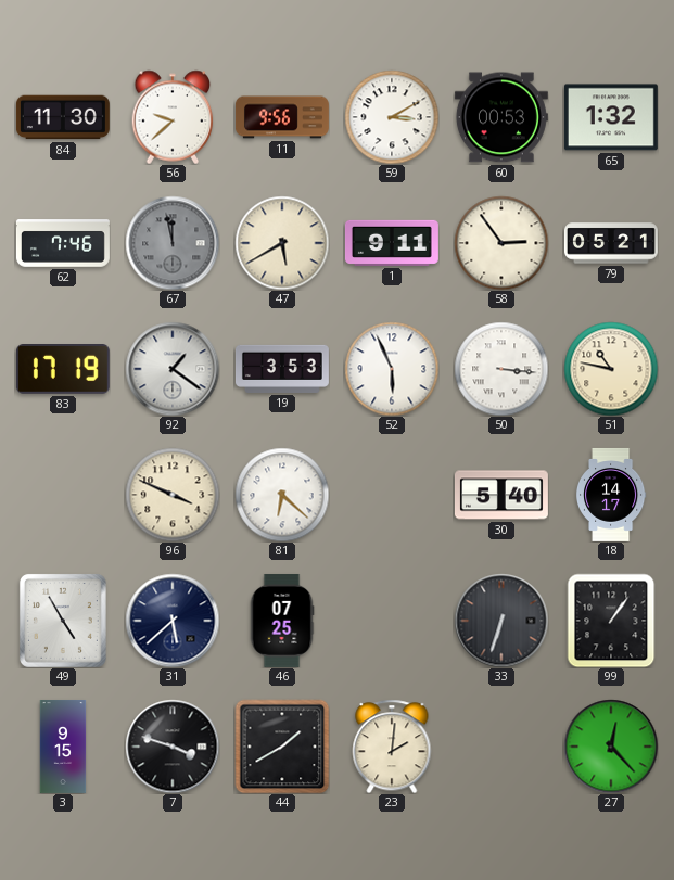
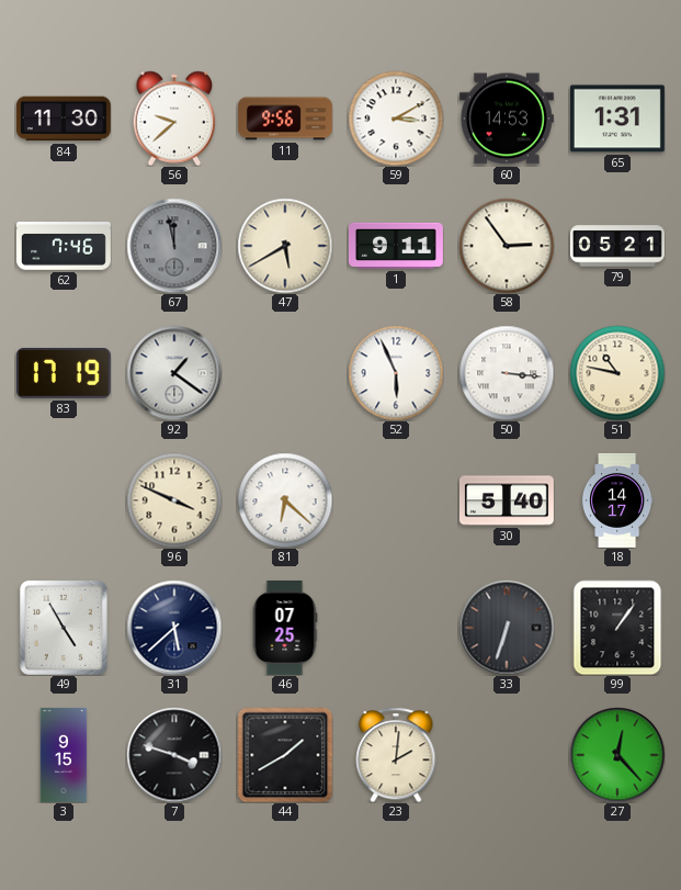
60: 00:53 -> 14:53
65: 1:32 -> 1:31
19: 3:53 -> none
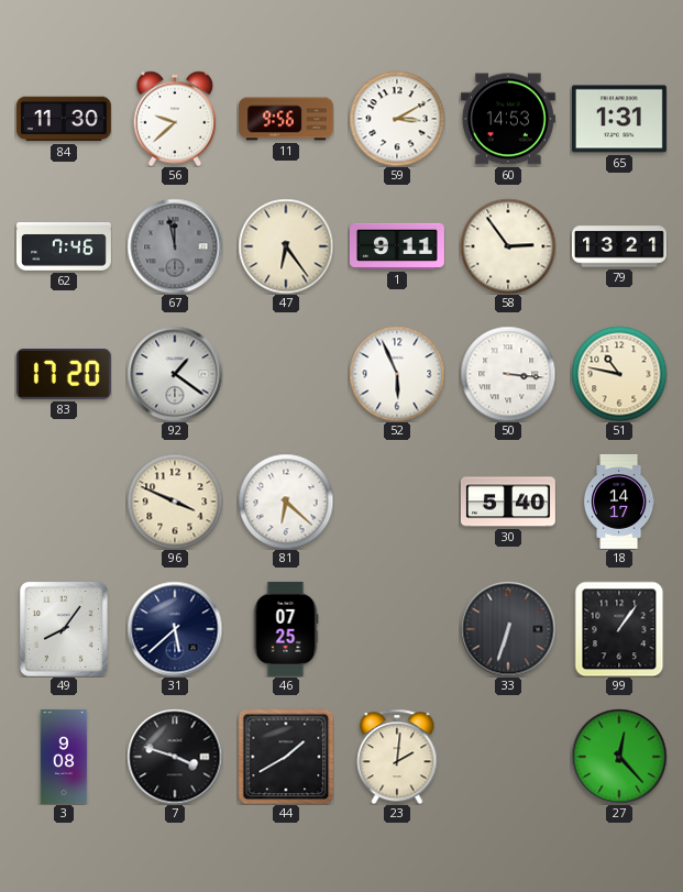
47: 5:40 -> 6:24
79: 05:21 -> 13:21
83: 17:19 -> 17:20
49: 4:55 -> 8:06
3: 9:15 -> 9:08
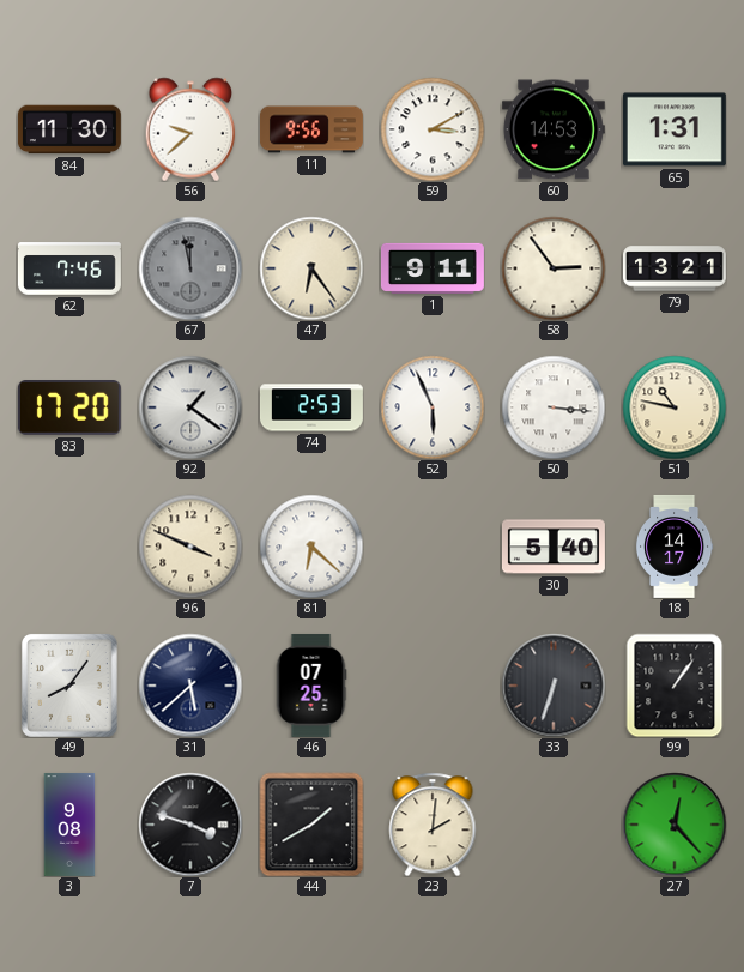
74: none -> 2:53
